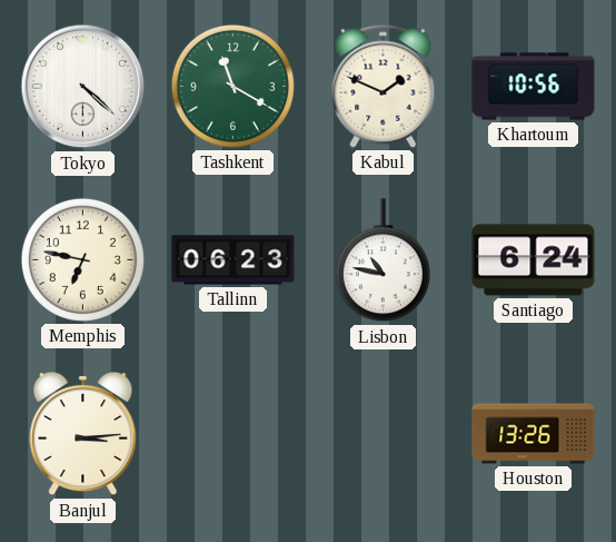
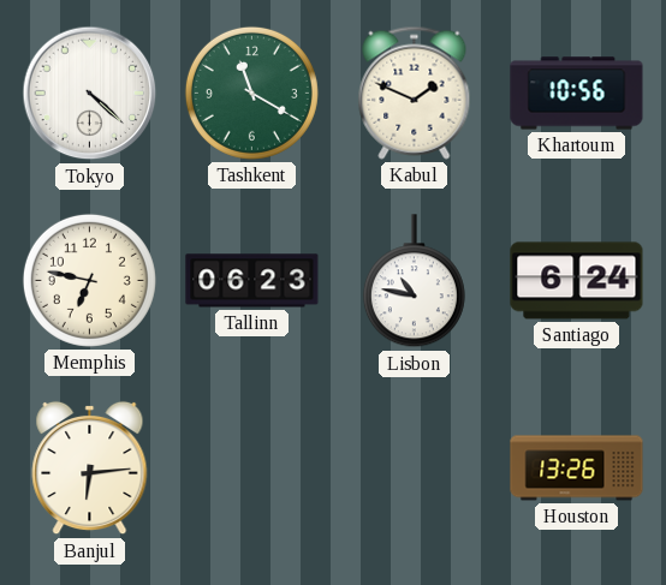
Banjul: 3:14 -> 6:14
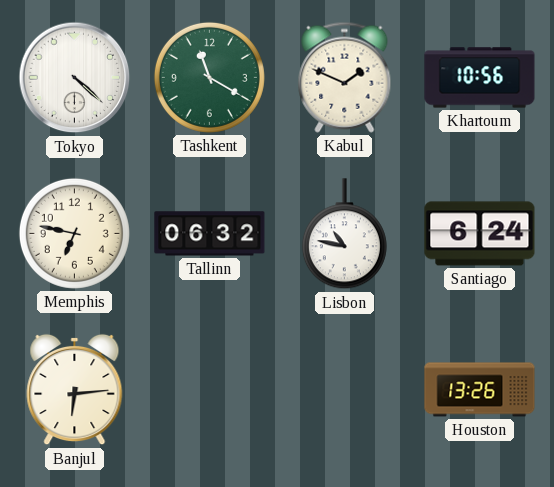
Tallinn: 06:23 -> 06:32
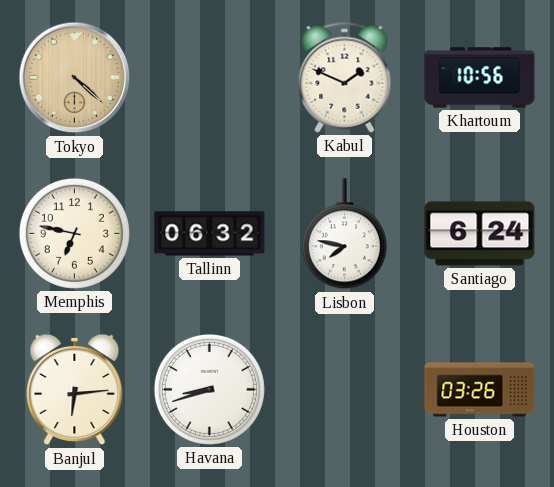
Tokyo dial: white -> champagne
Tashkent: 11:20 -> none
Lisbon: 10:47 -> 7:47
Havana: none -> 8:42
Houston: 13:26 -> 03:26
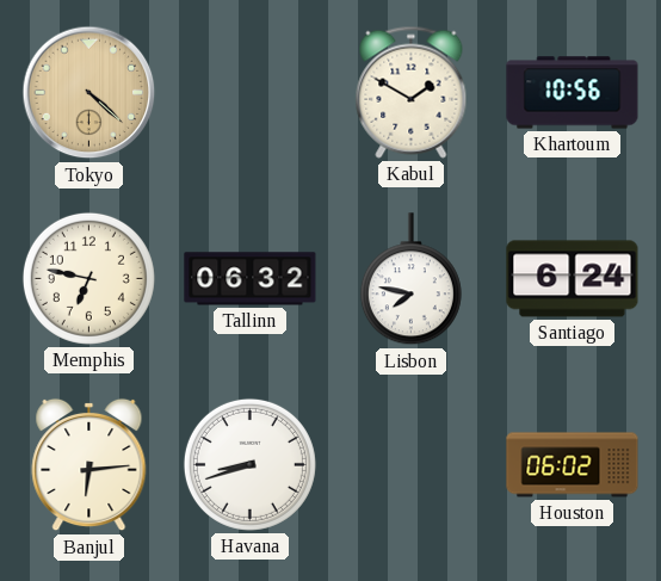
Kabul: 1:49 -> 1:50
Houston: 03:26 -> 06:02
